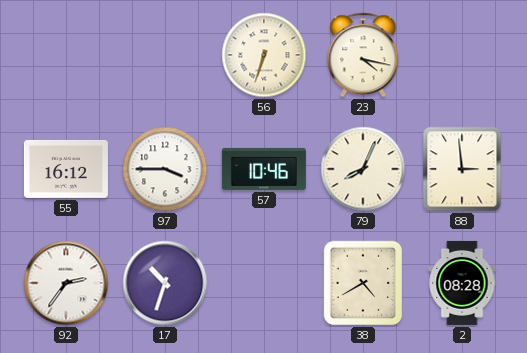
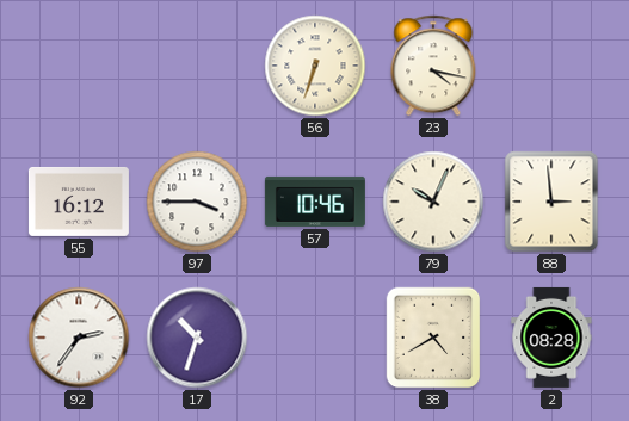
79: 8:04 -> 10:04
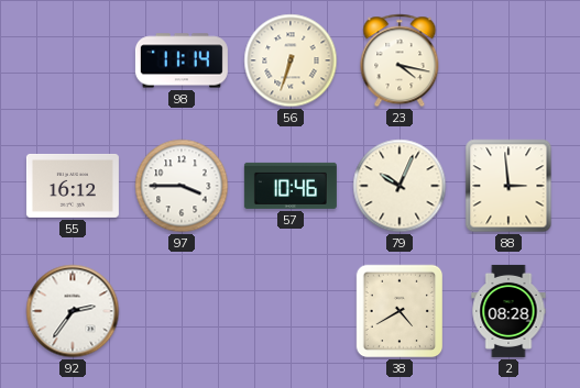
98: none -> 11:14
17: 10:33 -> none
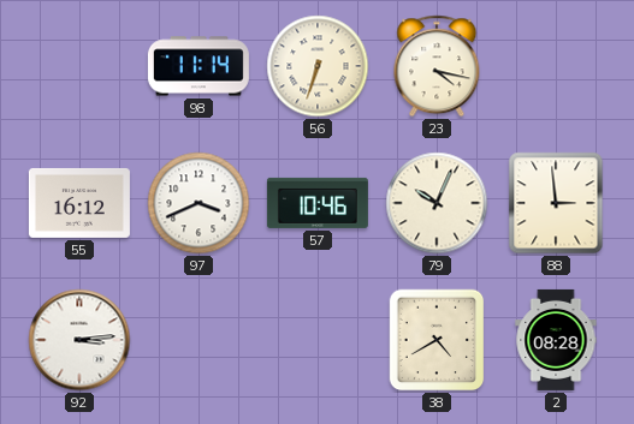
97: 3:45 -> 3:41
92: 2:36 -> 3:14
